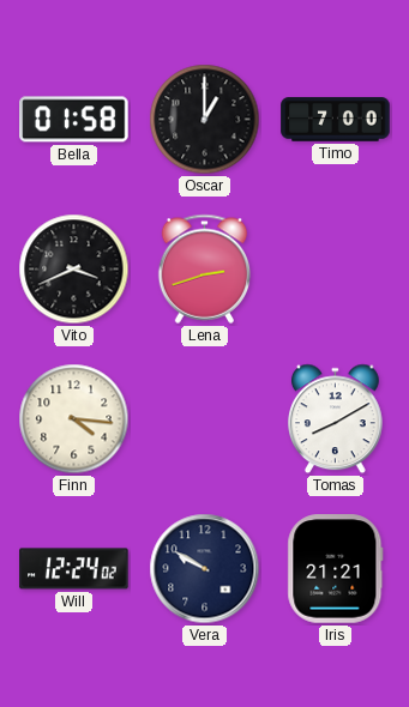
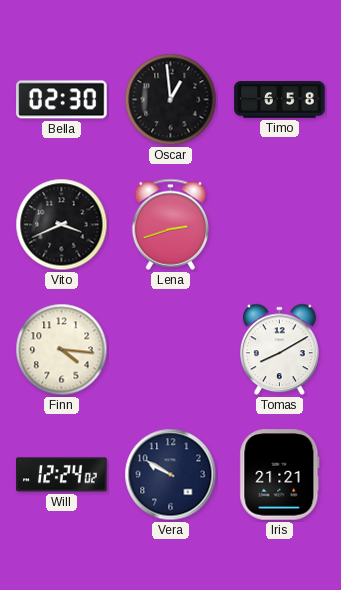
Bella: 01:58 -> 02:30
Oscar: 1:00 -> 12:59
Timo: 7:00 -> 6:58
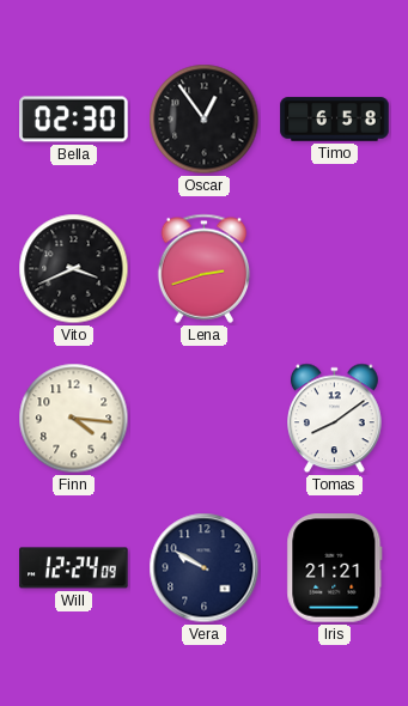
Oscar: 12:59 -> 12:54
Tomas: 8:10 -> 8:09
Will: 12:24:02 -> 12:24:09
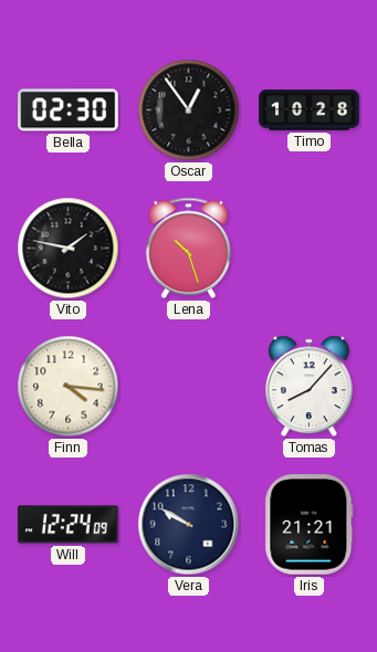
Timo: 6:58 -> 10:28
Vito: 3:41 -> 1:47
Lena: 2:42 -> 10:27
Tomas: 8:09 -> 8:07
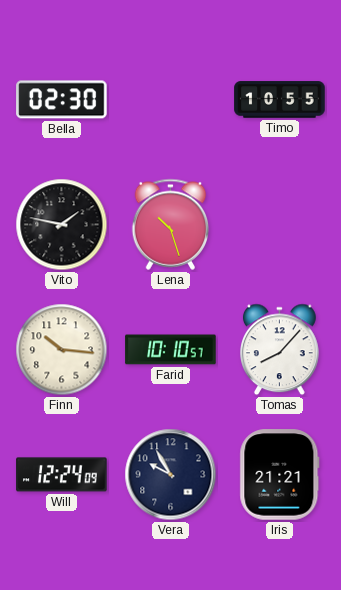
Oscar: 12:54 -> none
Timo: 10:28 -> 10:55
Finn: 4:16 -> 10:16
Farid: none -> 10:10
Vera: 9:50 -> 9:55
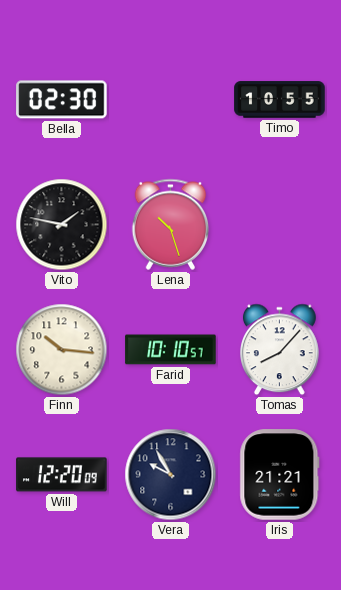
Will: 12:24 -> 12:20
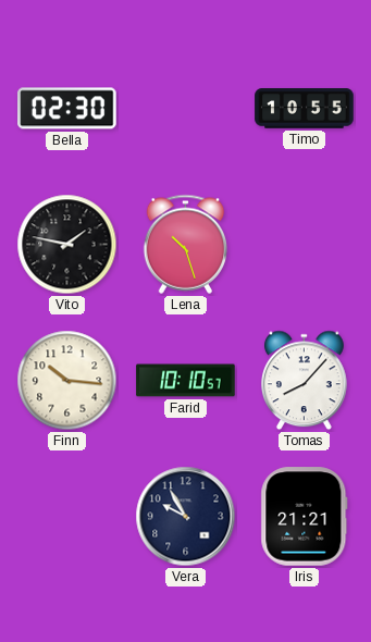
Will: 12:20 -> none
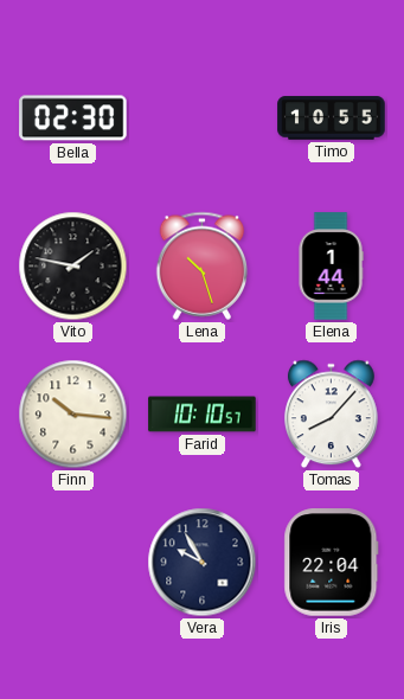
Elena: none -> 1:44
Iris: 21:21 -> 22:04
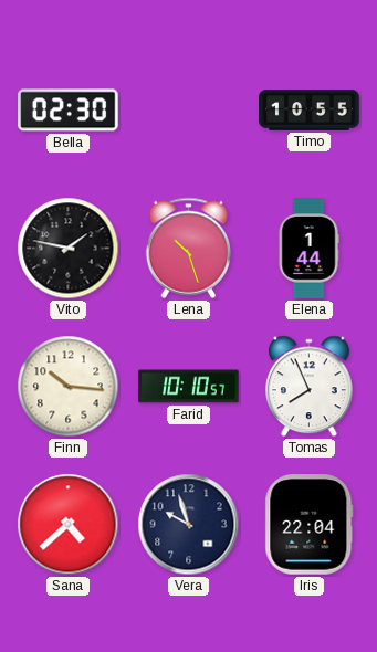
Tomas: 8:07 -> 7:56
Sana: none -> 4:38
Vera: 9:55 -> 9:57
